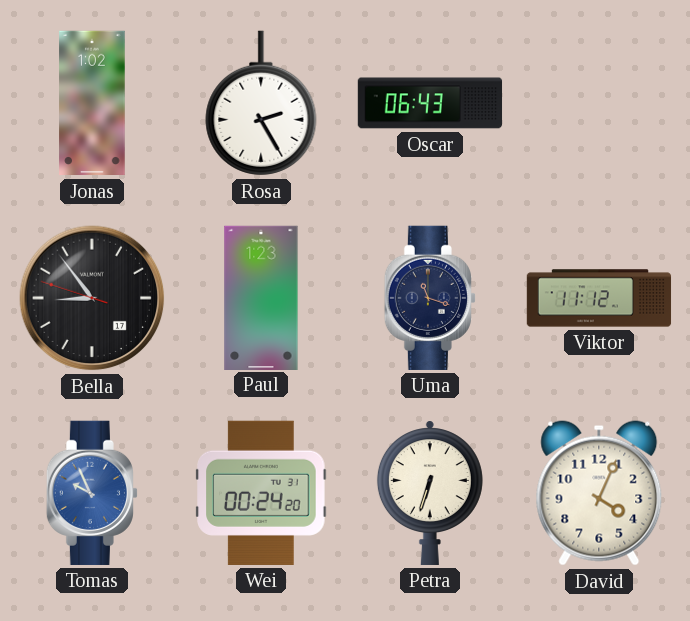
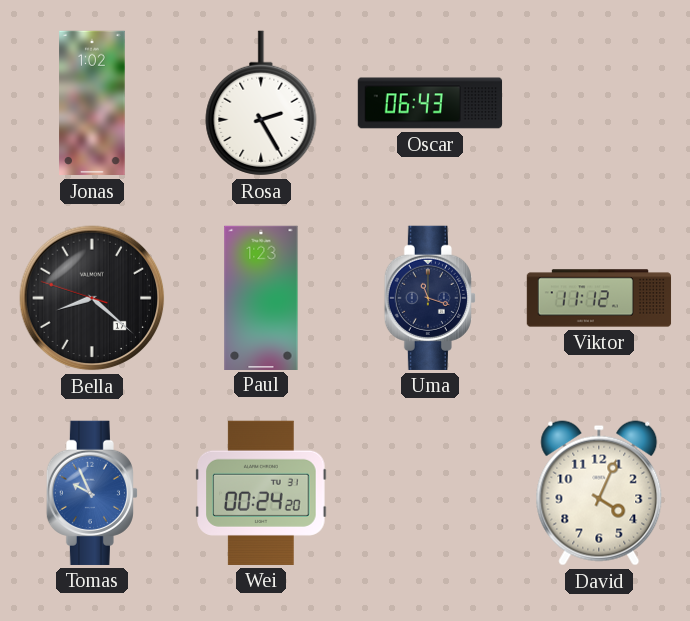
Bella: 8:53 -> 8:21
Petra: 6:33 -> none
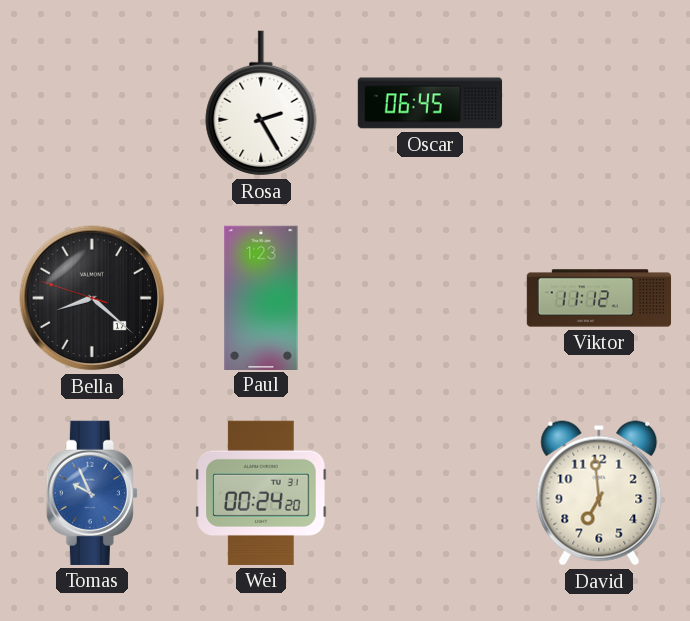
Jonas: 1:02 -> none
Oscar: 06:43 -> 06:45
Uma: 11:18 -> none
David: 4:04 -> 6:59
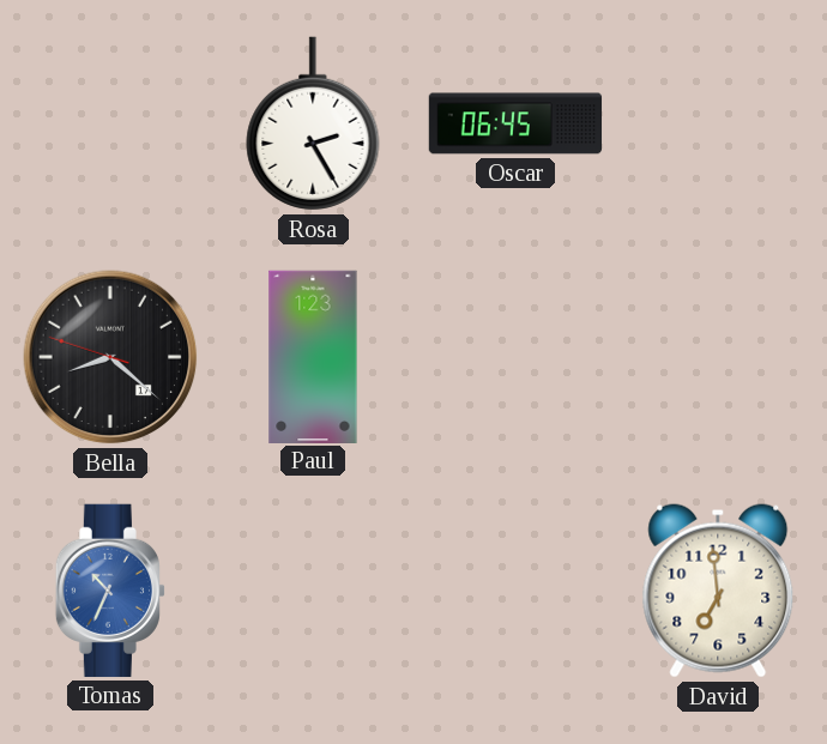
Viktor: 11:12 -> none
Tomas: 9:56 -> 10:34
Wei: 00:24 -> none
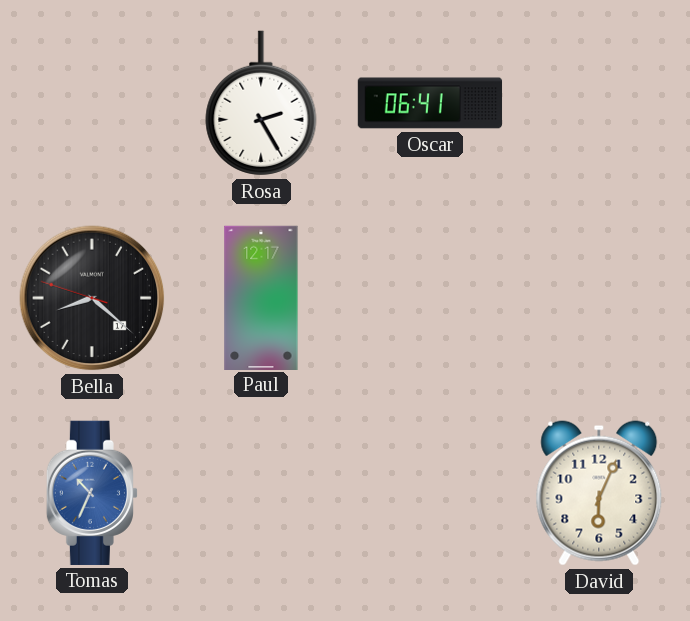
Oscar: 06:45 -> 06:41
Paul: 1:23 -> 12:17
David: 6:59 -> 6:04
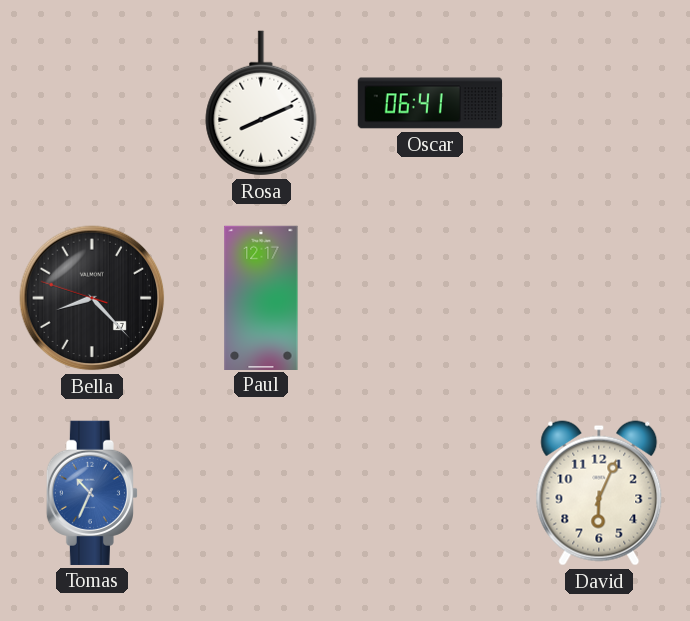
Rosa: 2:25 -> 8:11
Bella: 8:21 -> 8:22
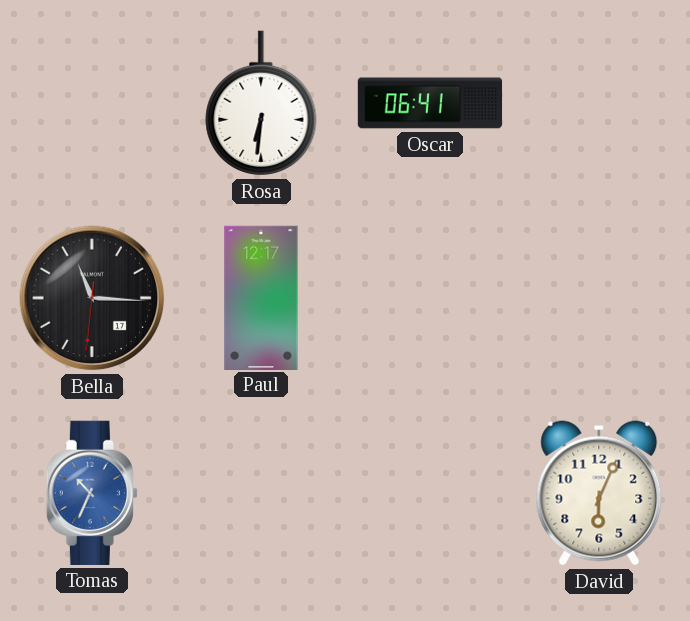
Rosa: 8:11 -> 6:31
Bella: 8:22 -> 11:15
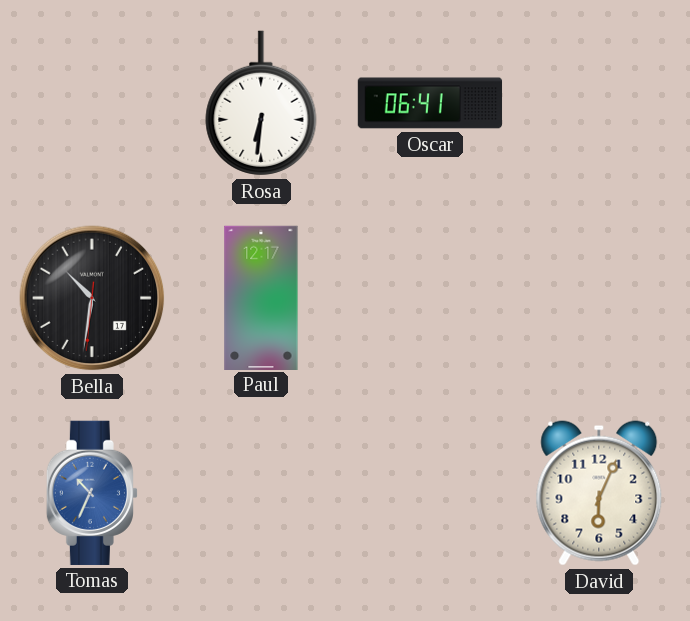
Bella: 11:15 -> 10:31
